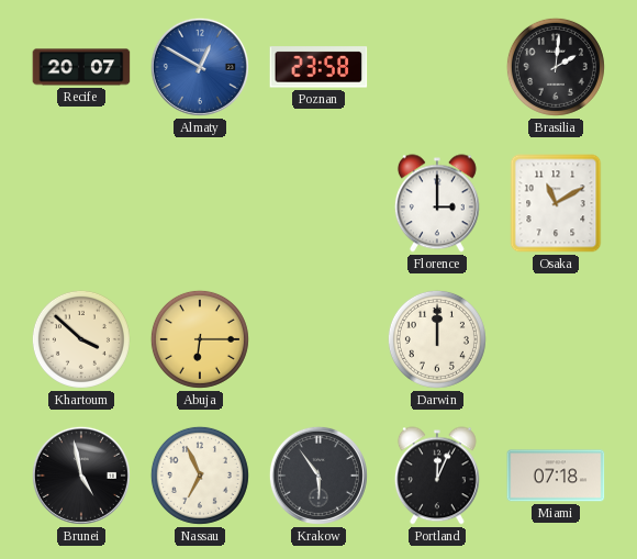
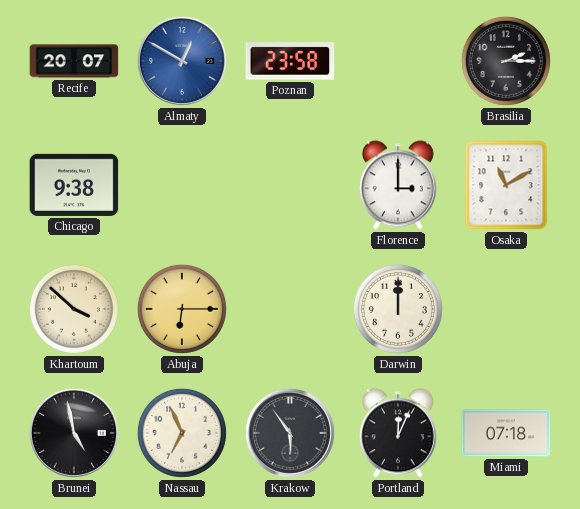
Brasilia: 2:01 -> 2:15
Chicago: none -> 9:38
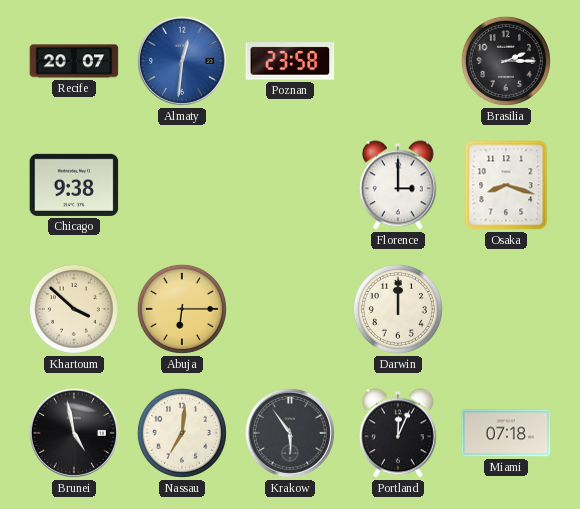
Almaty: 12:50 -> 12:31
Osaka: 11:10 -> 8:18
Nassau: 6:56 -> 7:01
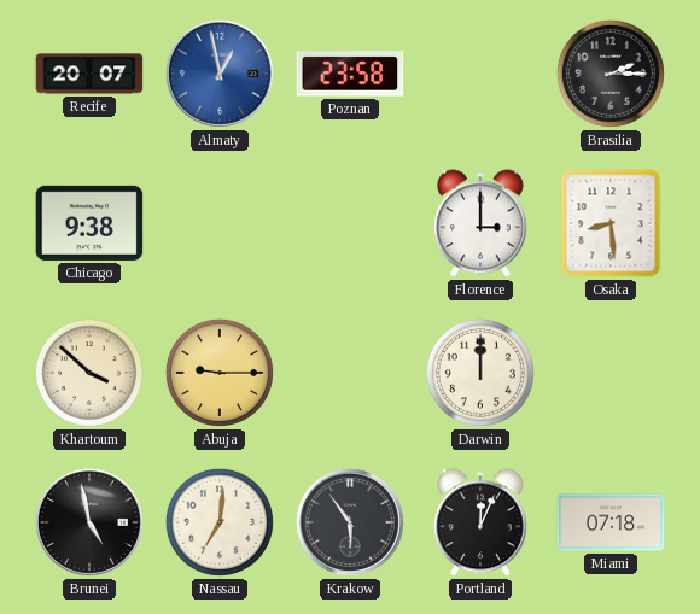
Almaty: 12:31 -> 12:58
Osaka: 8:18 -> 8:29
Abuja: 6:15 -> 9:15
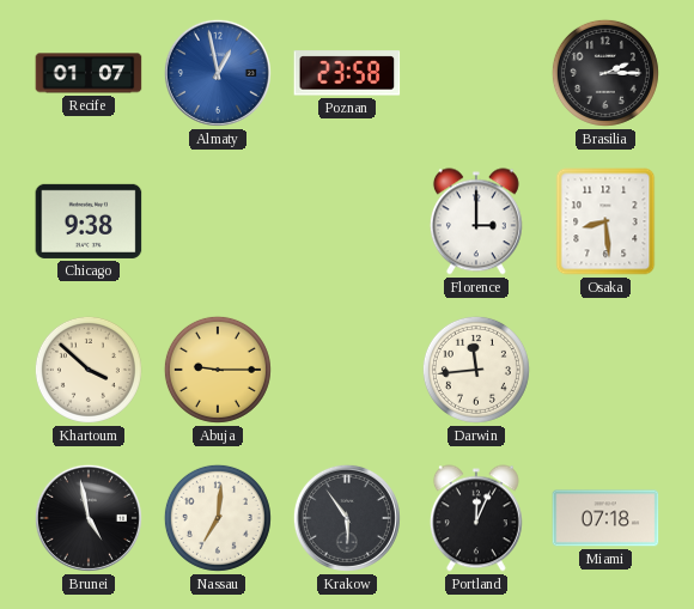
Recife: 20:07 -> 01:07
Darwin: 12:00 -> 11:44
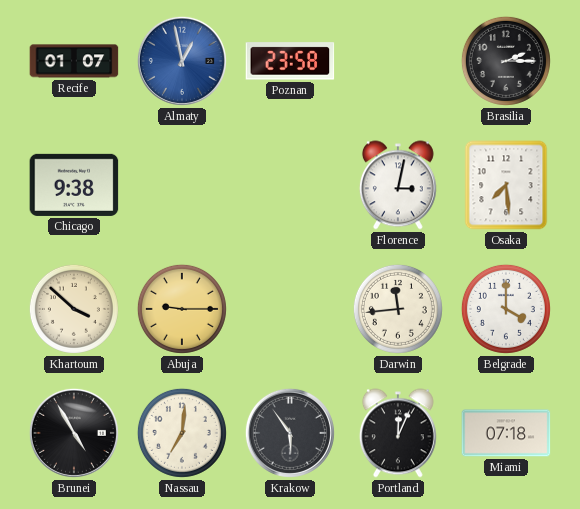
Florence: 3:00 -> 3:02
Osaka: 8:29 -> 7:29
Belgrade: none -> 4:00
Brunei: 4:58 -> 4:55
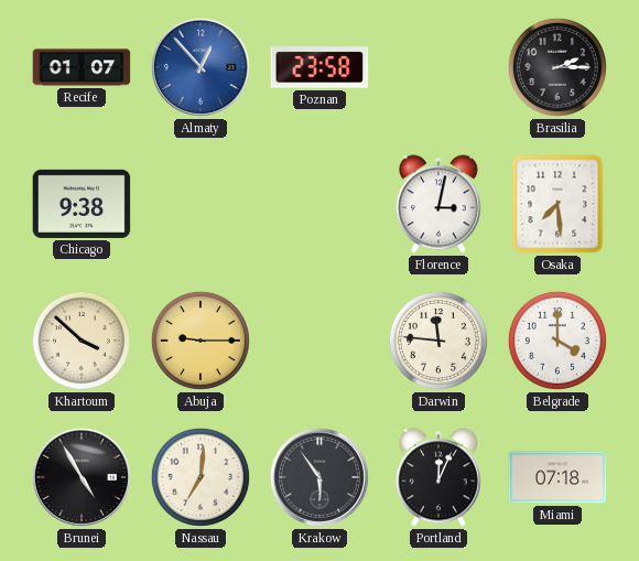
Almaty: 12:58 -> 12:53
Darwin: 11:44 -> 11:46
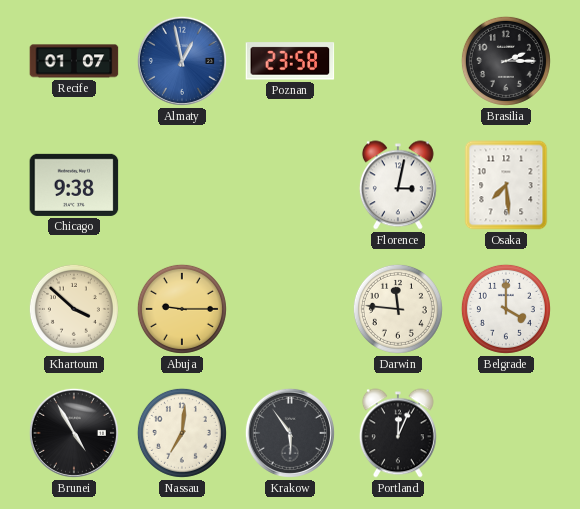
Almaty: 12:53 -> 12:58
Miami: 07:18 -> none
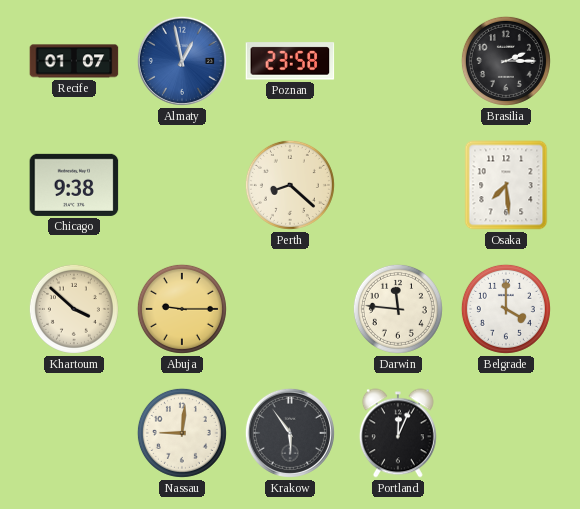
Perth: none -> 8:22
Florence: 3:02 -> none
Brunei: 4:55 -> none
Nassau: 7:01 -> 9:01
